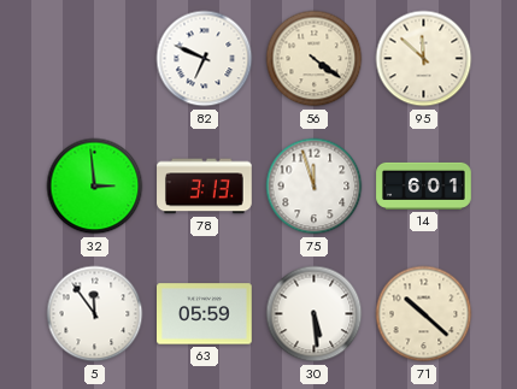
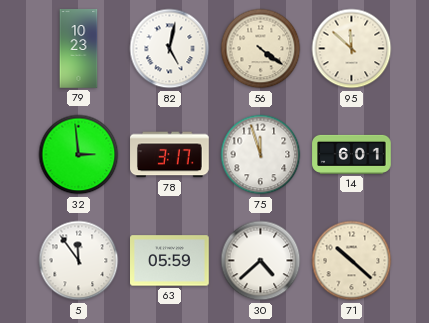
79: none -> 10:23
82: 6:49 -> 5:02
78: 3:13 -> 3:17
30: 5:29 -> 4:38
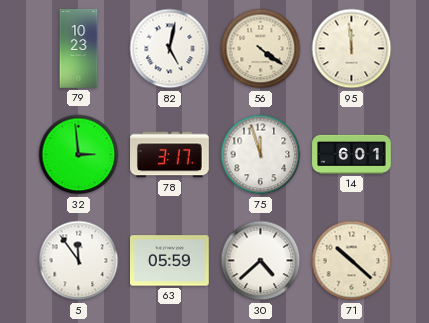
95: 11:52 -> 11:59
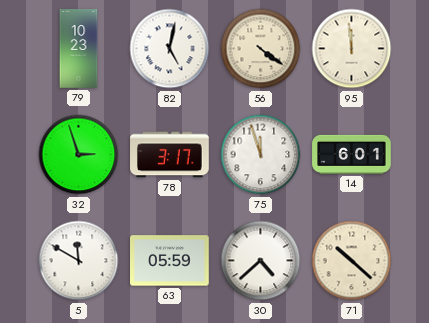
32: 2:59 -> 2:57
5: 11:54 -> 11:50
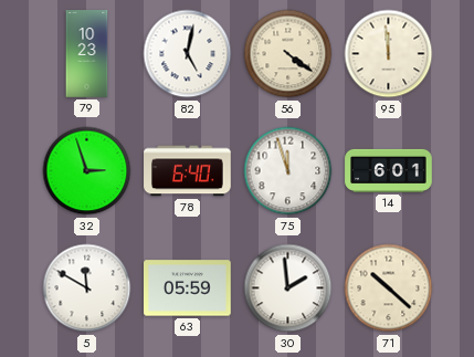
78: 3:17 -> 6:40
30: 4:38 -> 1:59
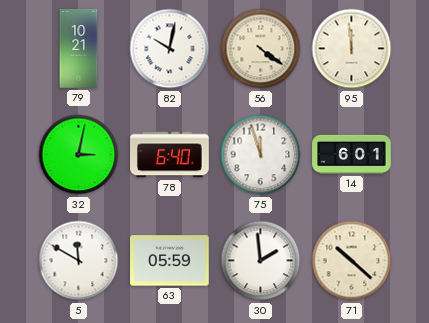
79: 10:23 -> 10:21
82: 5:02 -> 10:02
32: 2:57 -> 3:02
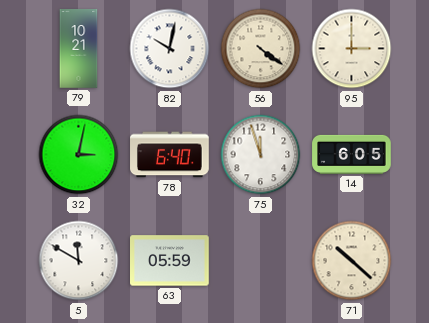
95: 11:59 -> 3:00
14: 6:01 -> 6:05
30: 1:59 -> none
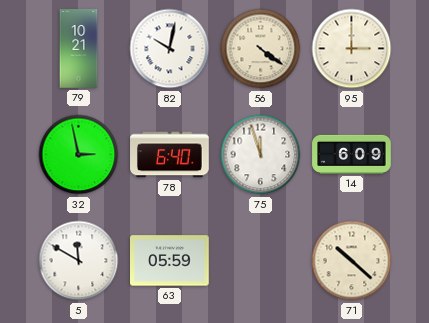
32: 3:02 -> 2:58
14: 6:05 -> 6:09
